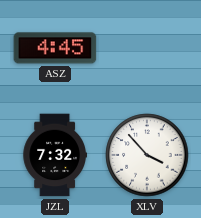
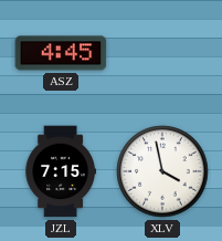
JZL: 7:32 -> 7:15
XLV: 3:53 -> 3:58
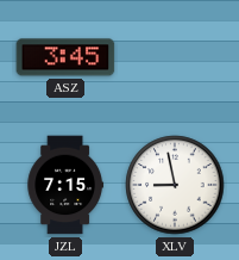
ASZ: 4:45 -> 3:45
XLV: 3:58 -> 8:58
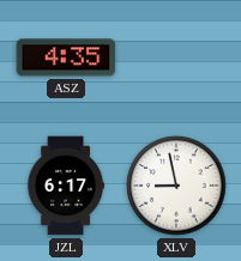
ASZ: 3:45 -> 4:35
JZL: 7:15 -> 6:17
